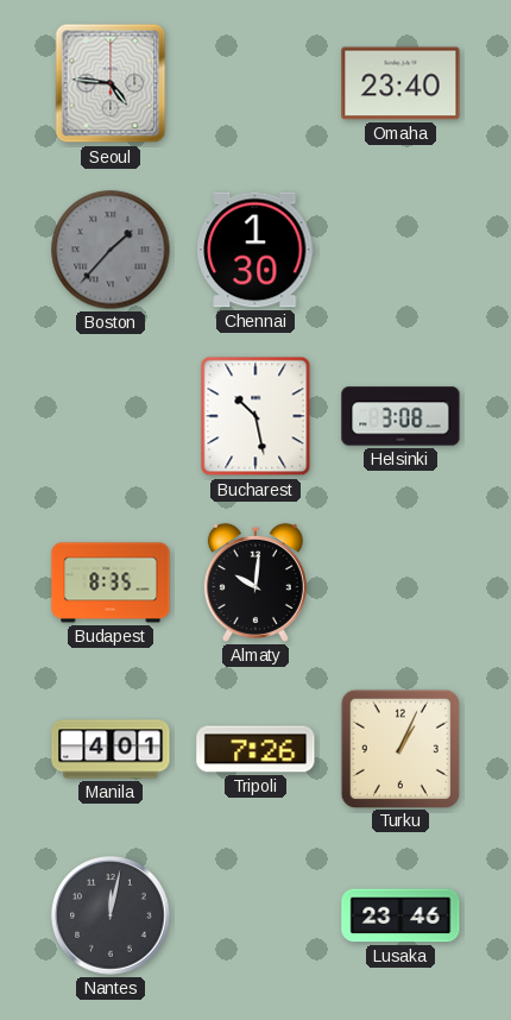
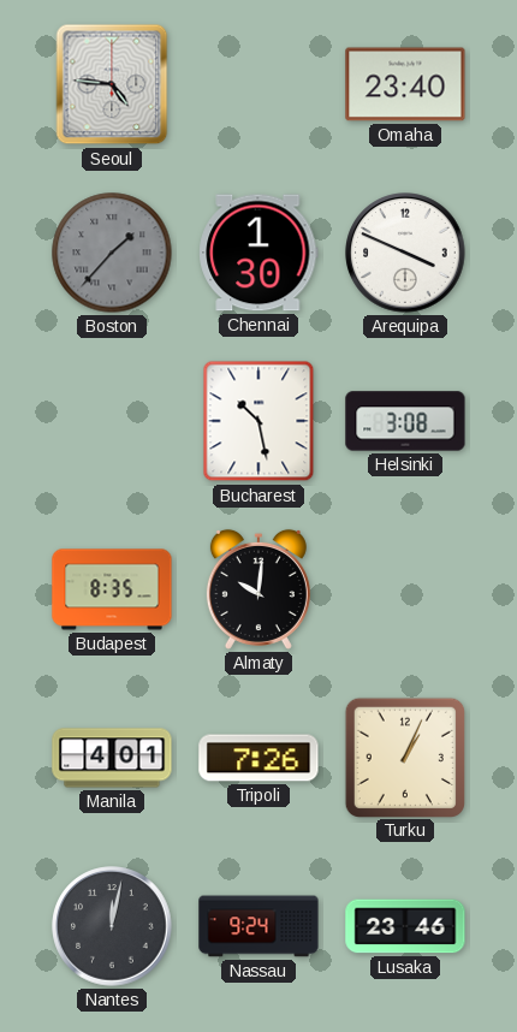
Arequipa: none -> 3:49
Nassau: none -> 9:24
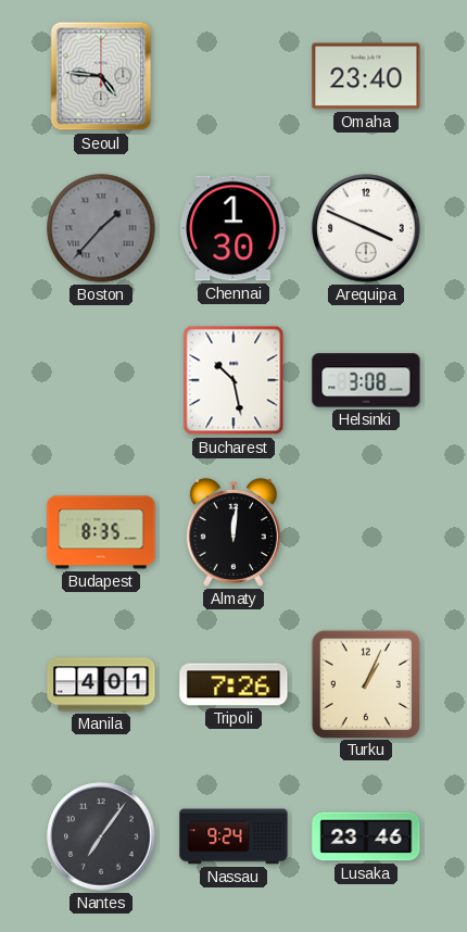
Almaty: 10:01 -> 12:01
Nantes: 12:02 -> 7:06
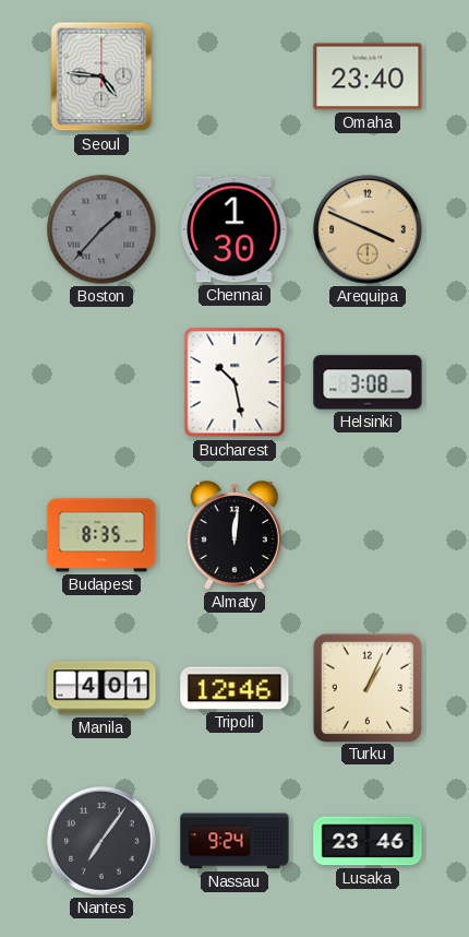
Arequipa dial: white -> champagne
Tripoli: 7:26 -> 12:46
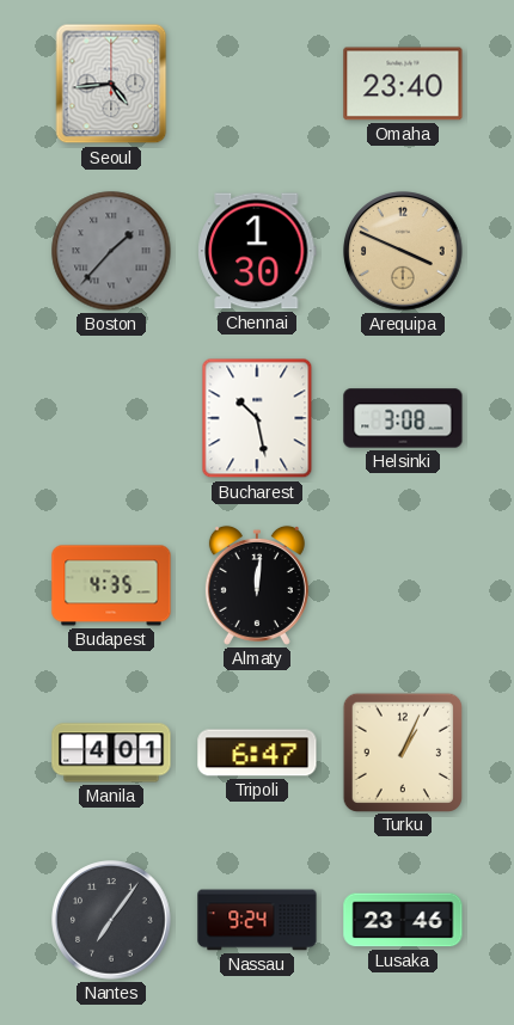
Seoul: 4:46 -> 4:44
Budapest: 8:35 -> 4:35
Tripoli: 12:46 -> 6:47
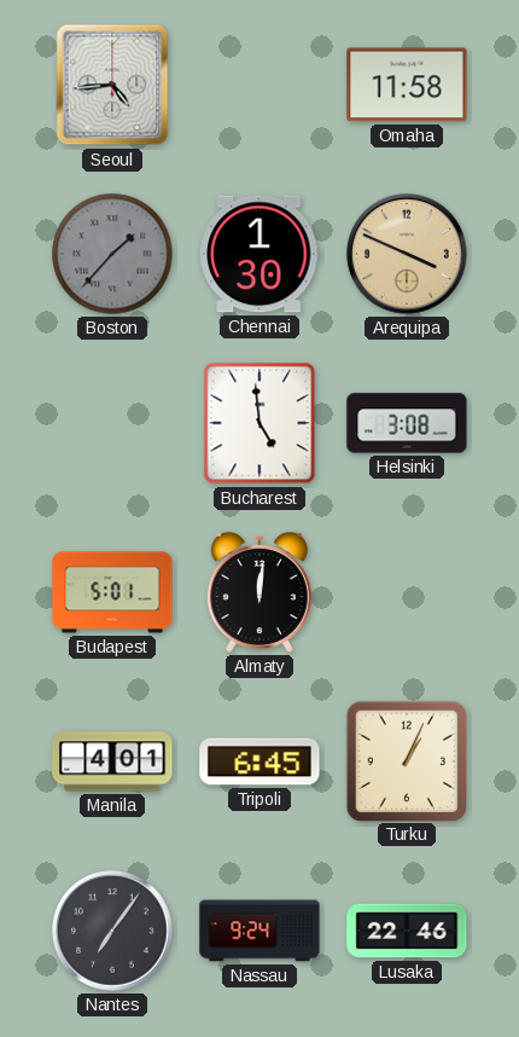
Omaha: 23:40 -> 11:58
Bucharest: 10:28 -> 4:59
Budapest: 4:35 -> 5:01
Tripoli: 6:47 -> 6:45
Lusaka: 23:46 -> 22:46
